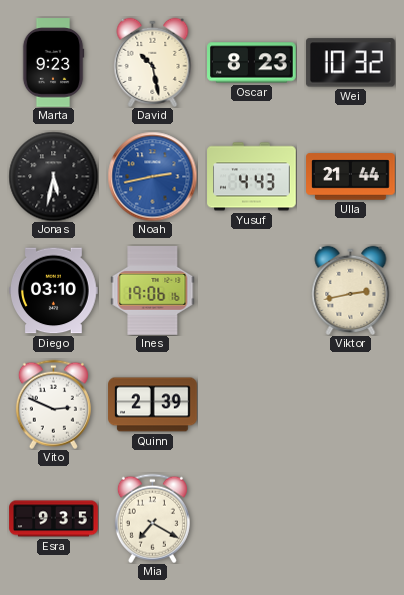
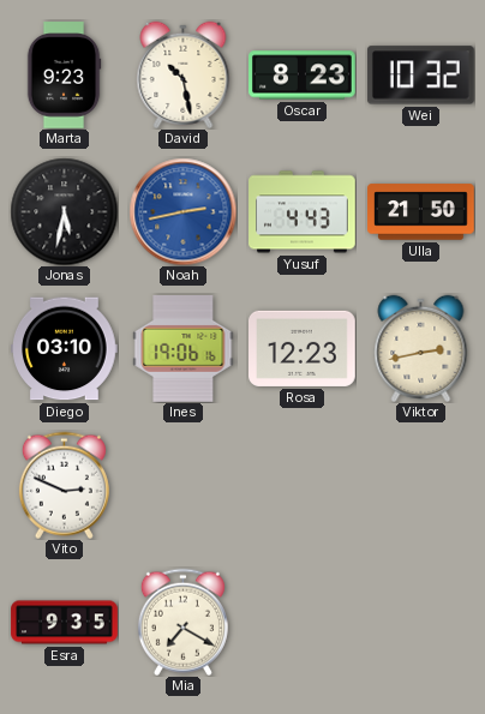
Ulla: 21:44 -> 21:50
Rosa: none -> 12:23
Quinn: 2:39 -> none
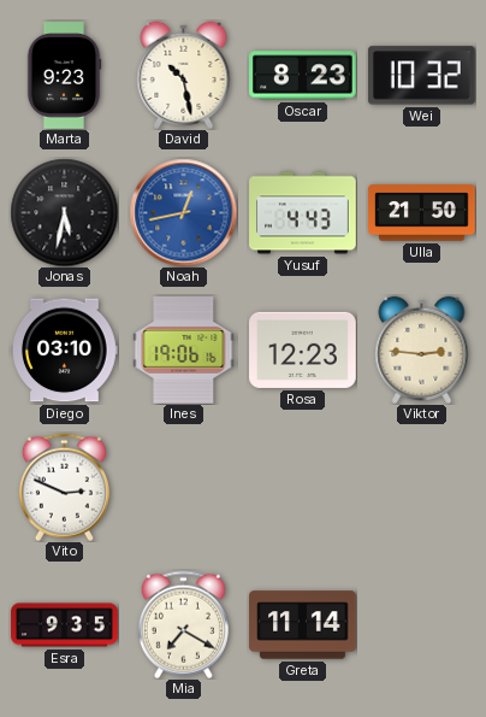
Noah: 2:43 -> 12:43
Viktor: 2:43 -> 2:46
Greta: none -> 11:14
